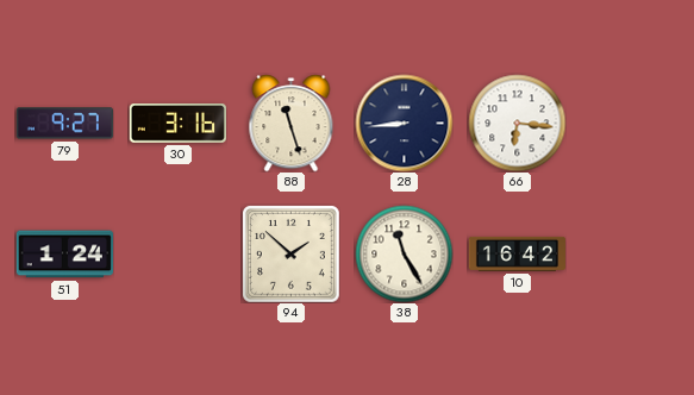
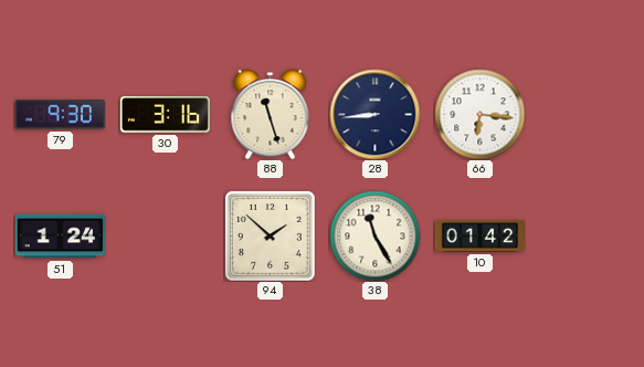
79: 9:27 -> 9:30
10: 16:42 -> 01:42
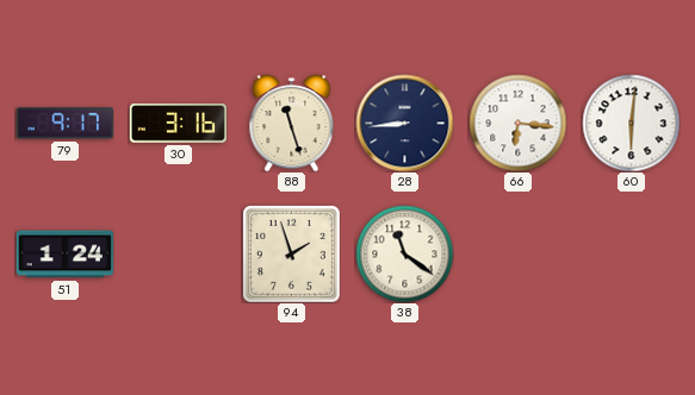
79: 9:30 -> 9:17
60: none -> 6:01
94: 1:52 -> 1:57
38: 11:25 -> 11:21
10: 01:42 -> none
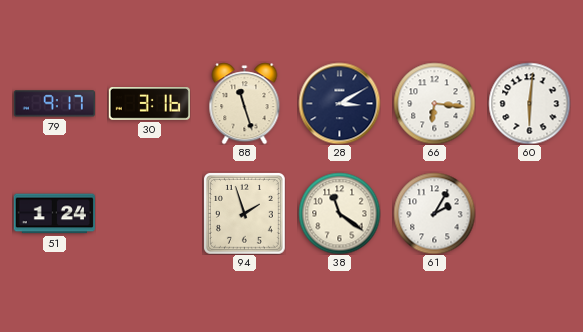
28: 8:44 -> 3:10
61: none -> 2:05
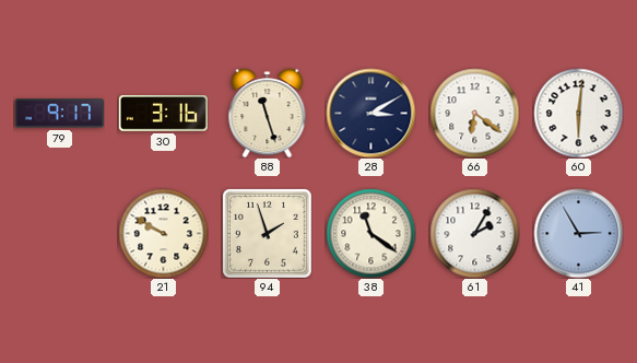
66: 6:16 -> 6:21
51: 1:24 -> none
21: none -> 9:50
41: none -> 2:55
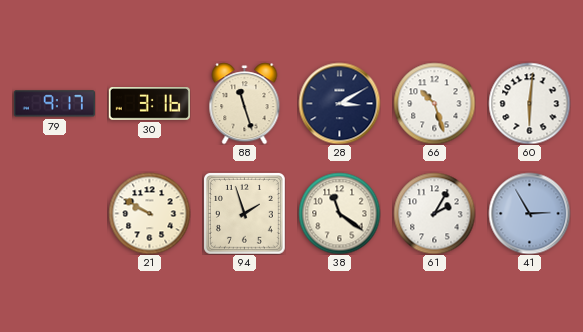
66: 6:21 -> 10:27
